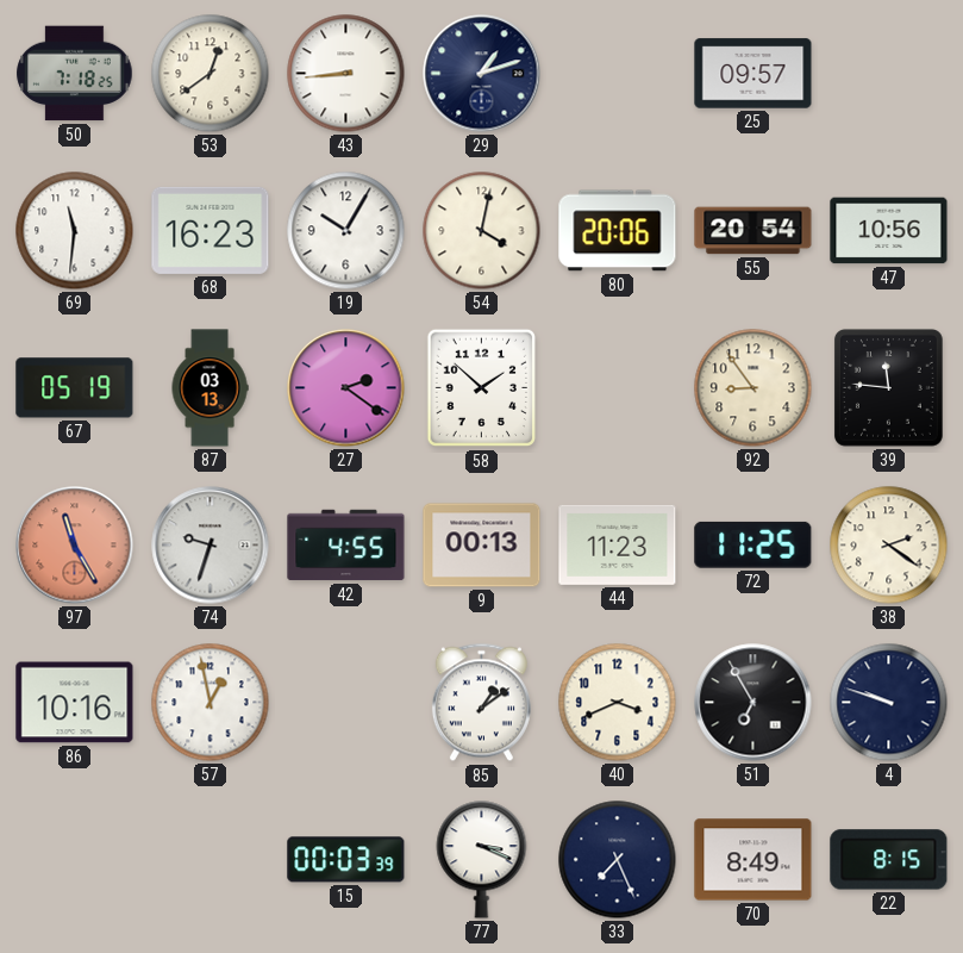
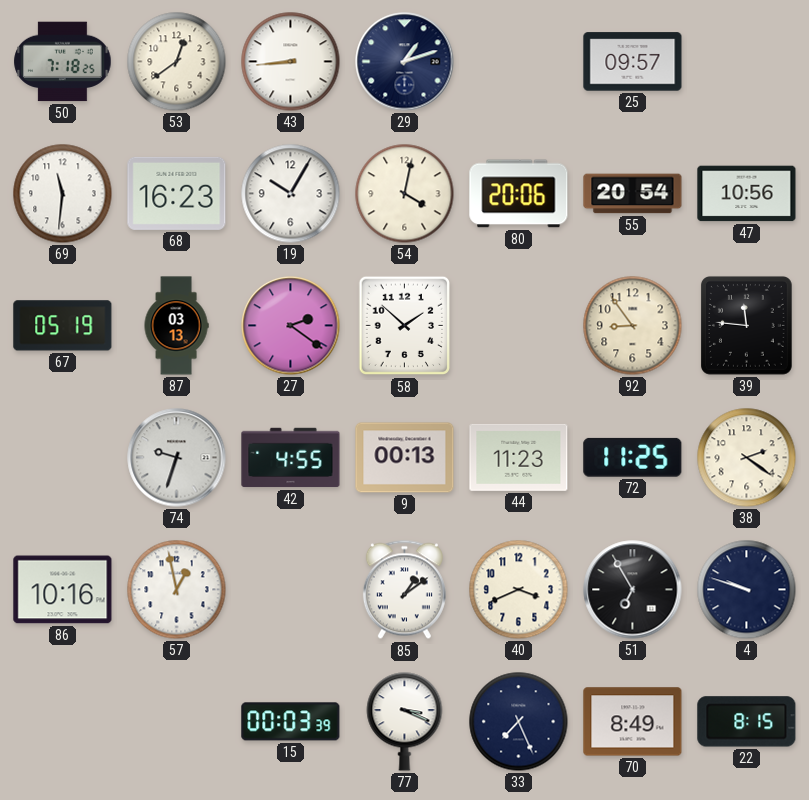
97: 11:25 -> none
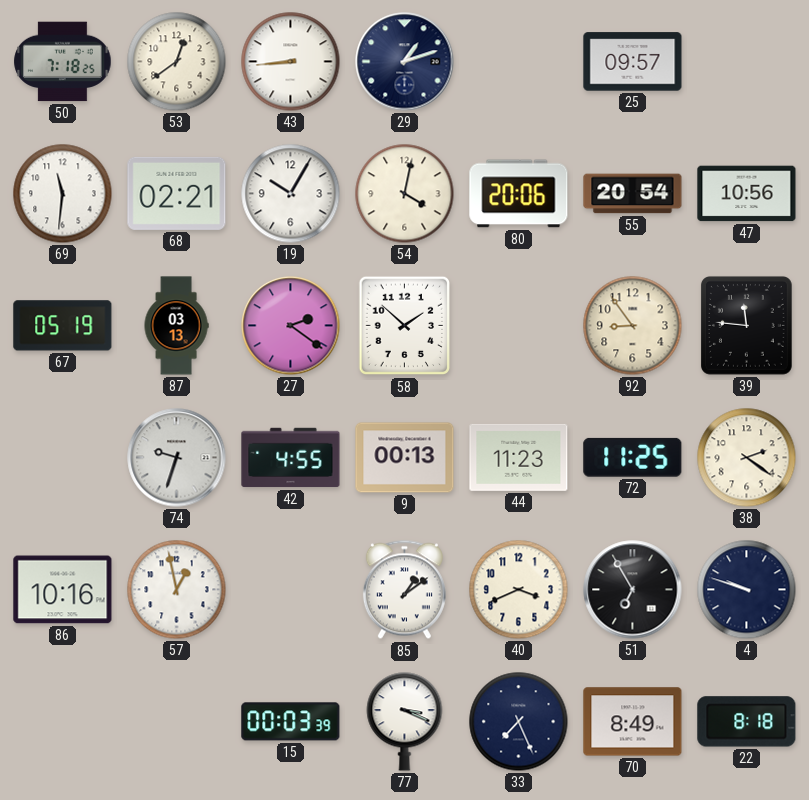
68: 16:23 -> 02:21
22: 8:15 -> 8:18
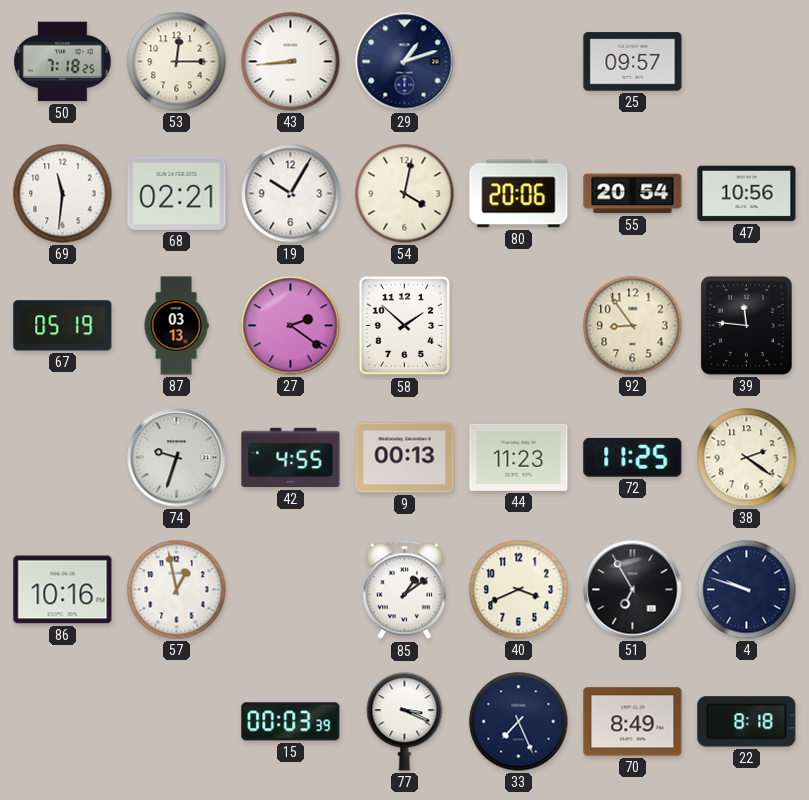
53: 12:39 -> 12:15
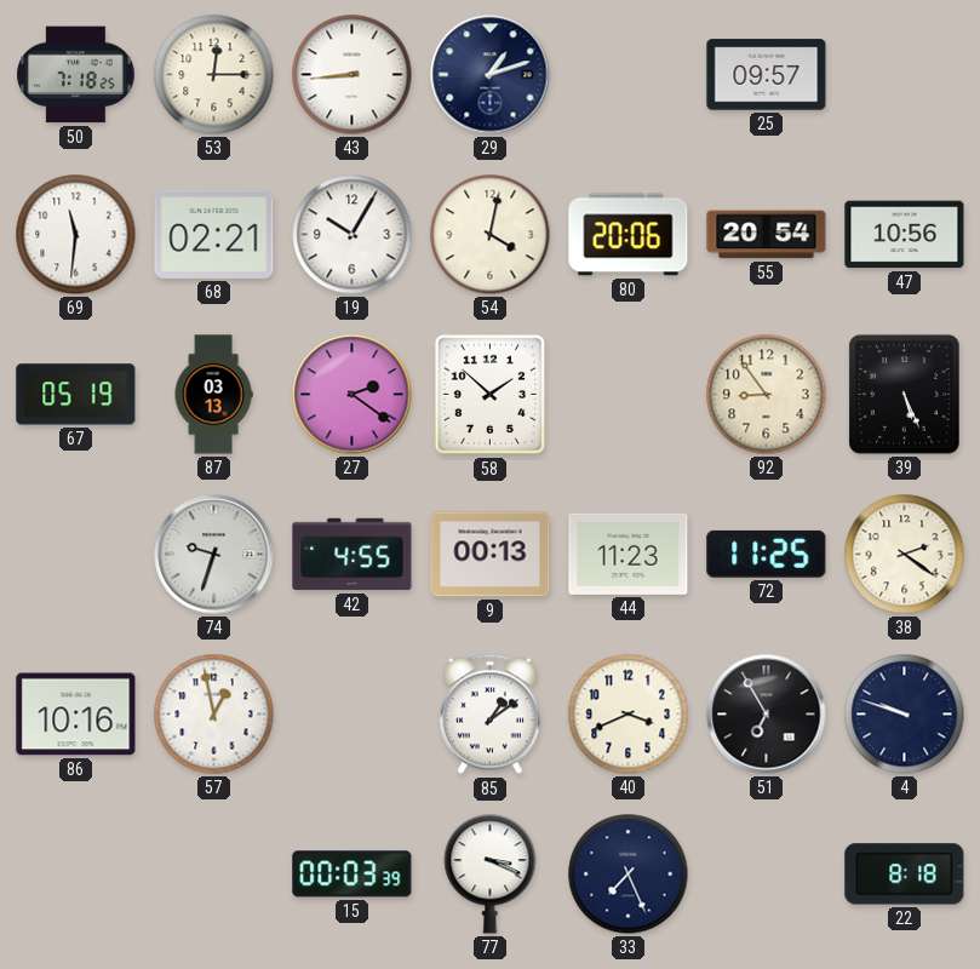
39: 11:46 -> 5:26
70: 8:49 -> none
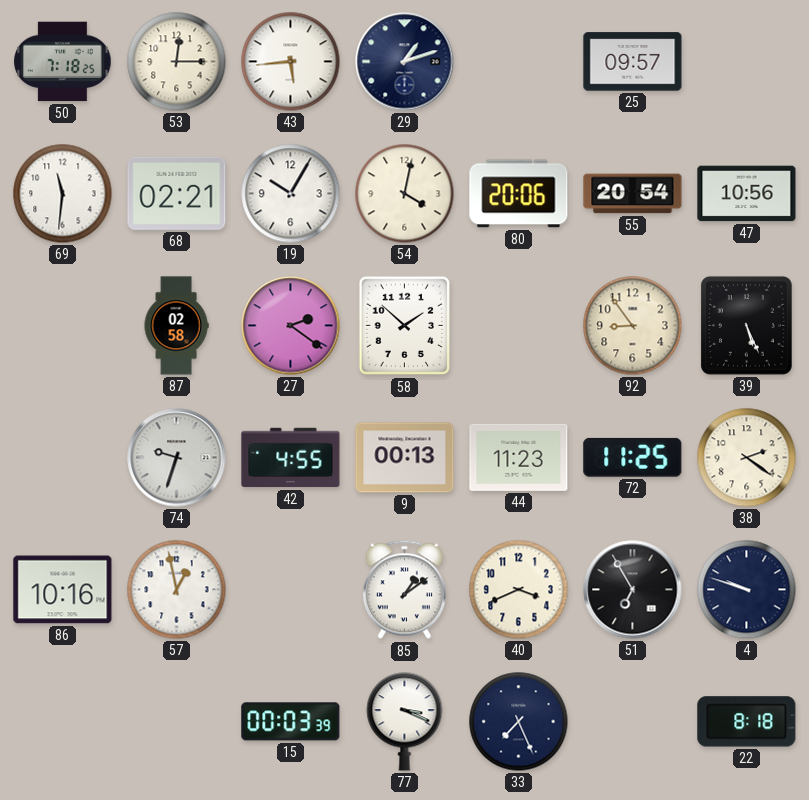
43: 8:44 -> 5:44
67: 05:19 -> none
87: 03:13 -> 02:58
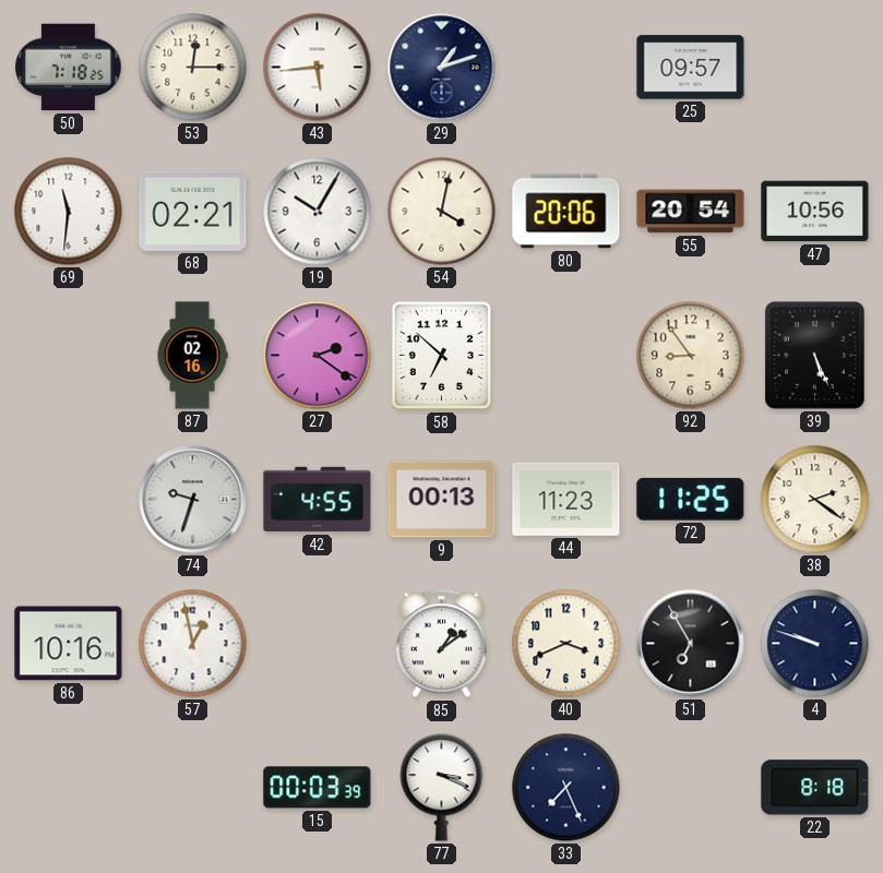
87: 02:58 -> 02:16
58: 1:52 -> 6:52
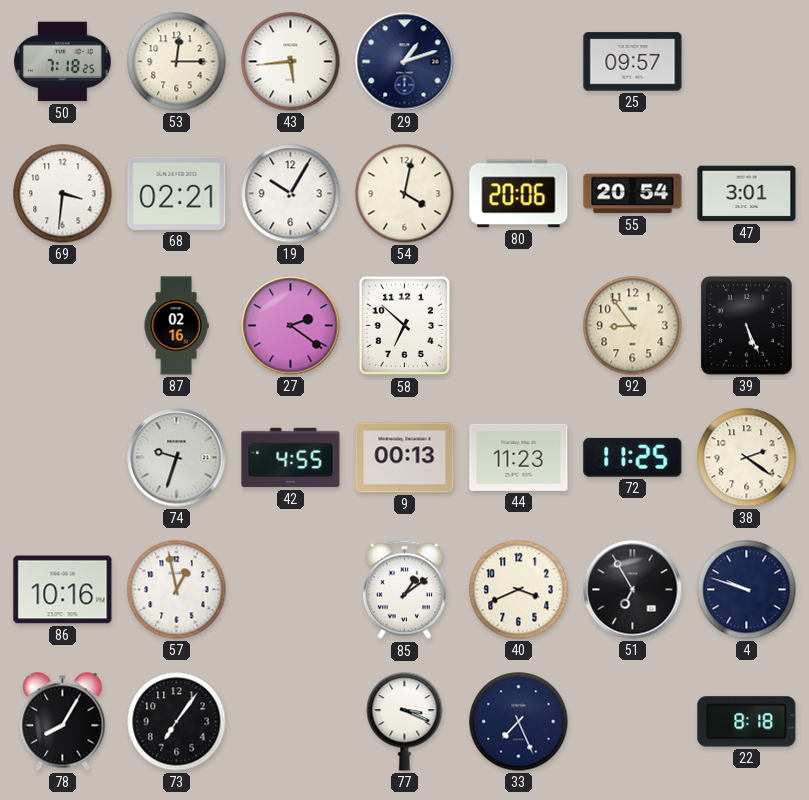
69: 11:31 -> 3:31
47: 10:56 -> 3:01
78: none -> 8:05
73: none -> 7:06
15: 00:03 -> none
